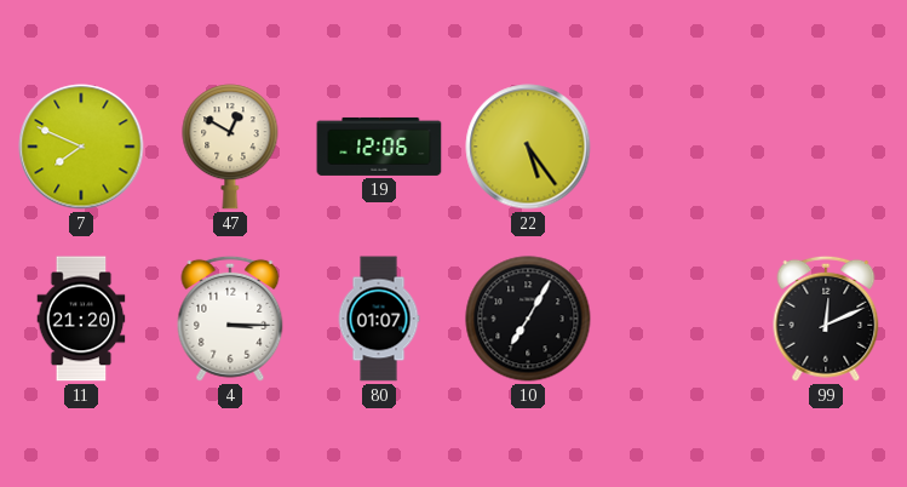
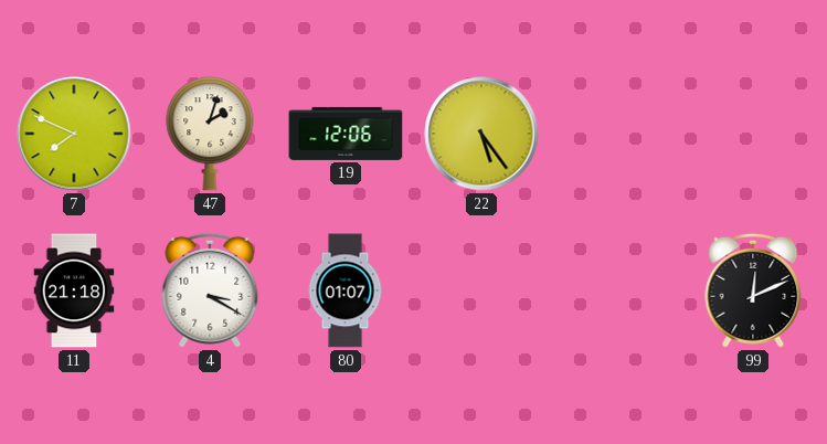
47: 12:50 -> 2:03
11: 21:20 -> 21:18
4: 3:15 -> 3:20
10: 7:05 -> none
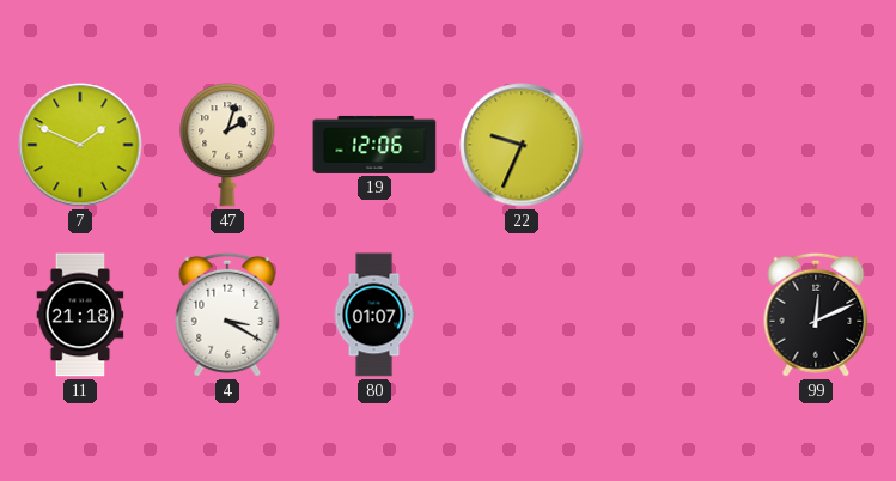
7: 7:49 -> 1:49
22: 5:24 -> 9:34
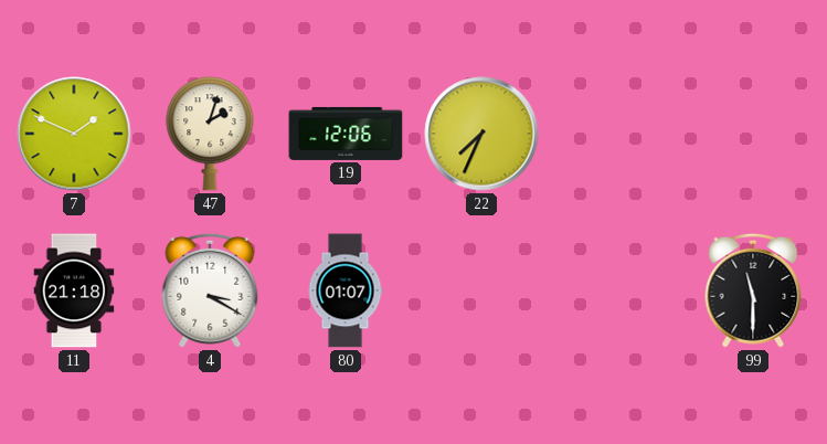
22: 9:34 -> 7:34
99: 12:11 -> 11:30
